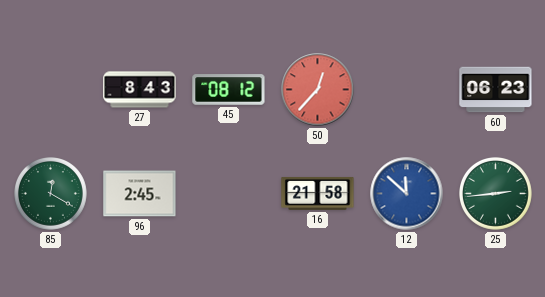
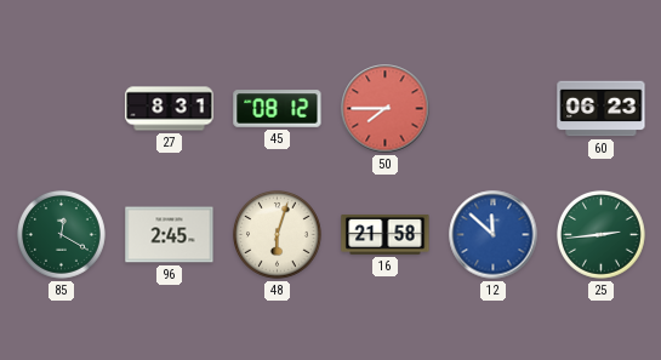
27: 8:43 -> 8:31
50: 12:37 -> 7:45
48: none -> 6:03
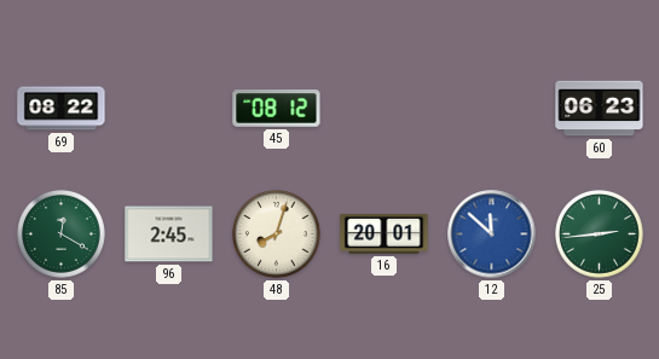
69: none -> 08:22
27: 8:31 -> none
50: 7:45 -> none
48: 6:03 -> 8:03
16: 21:58 -> 20:01
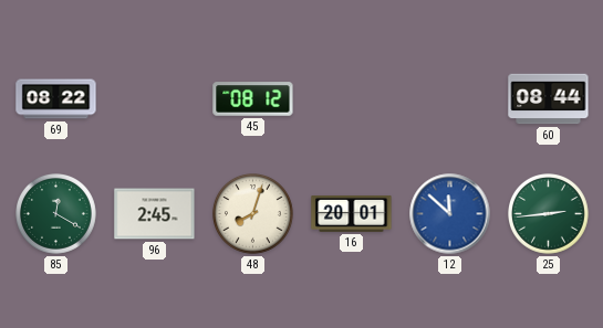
60: 06:23 -> 08:44
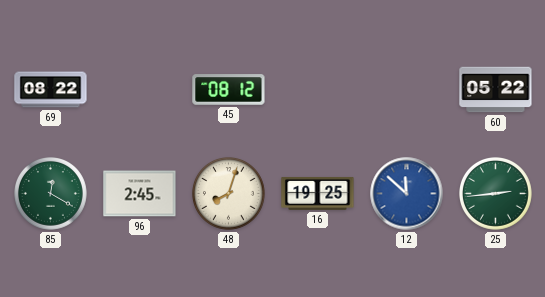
60: 08:44 -> 05:22
16: 20:01 -> 19:25
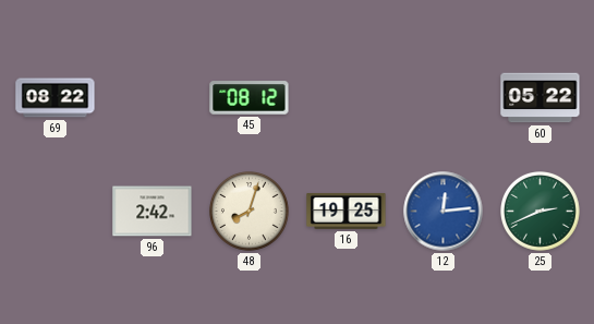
85: 12:20 -> none
96: 2:45 -> 2:42
12: 11:52 -> 12:14
25: 2:44 -> 2:41
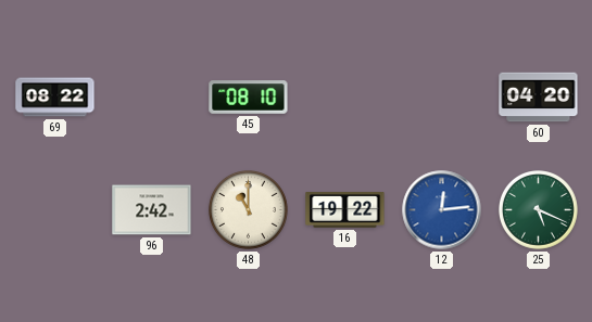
45: 08:12 -> 08:10
60: 05:22 -> 04:20
48: 8:03 -> 11:00
16: 19:25 -> 19:22
25: 2:41 -> 5:19
